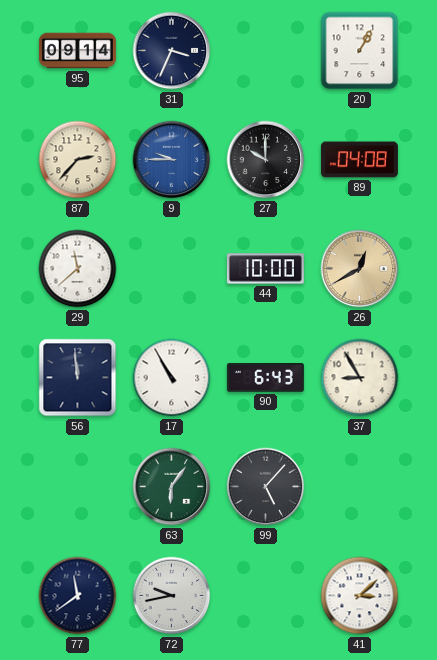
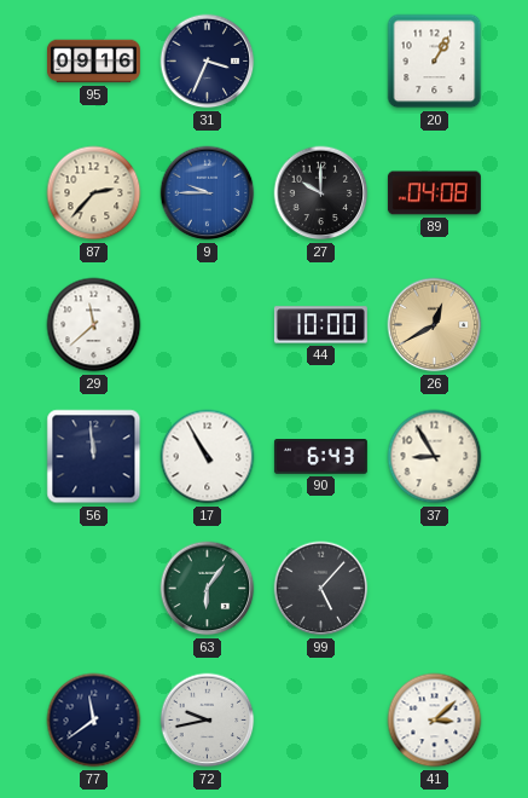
95: 09:14 -> 09:16
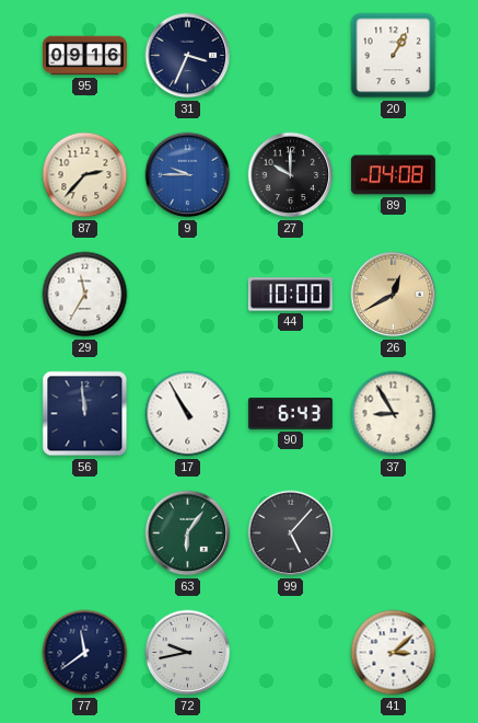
29: 11:38 -> 11:35
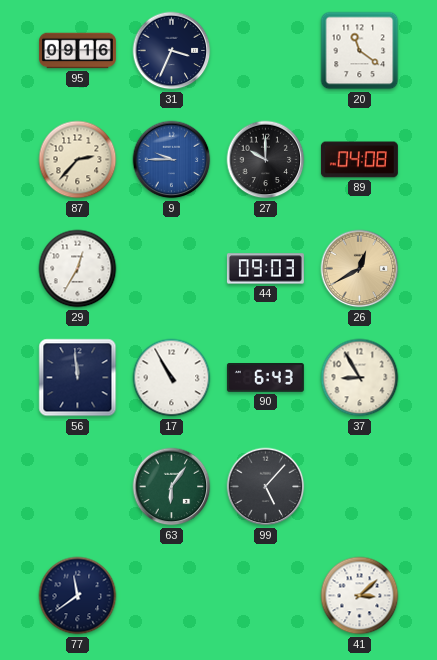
20: 1:05 -> 11:21
29: 11:35 -> 12:35
44: 10:00 -> 09:03
72: 9:43 -> none
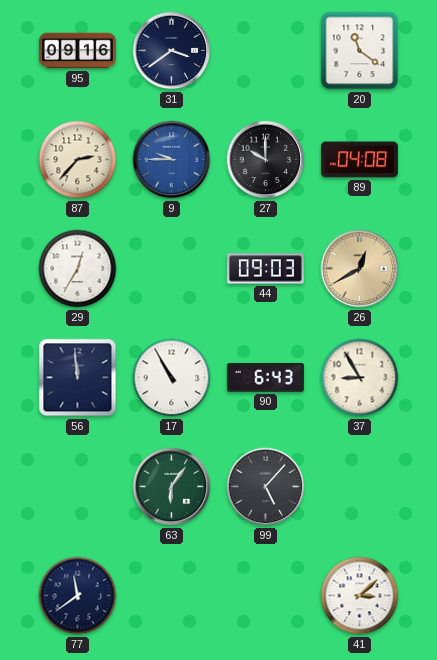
31: 3:34 -> 3:39
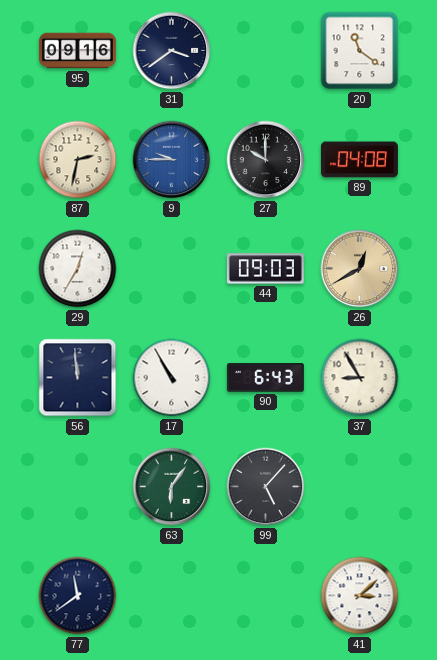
87: 2:37 -> 2:32
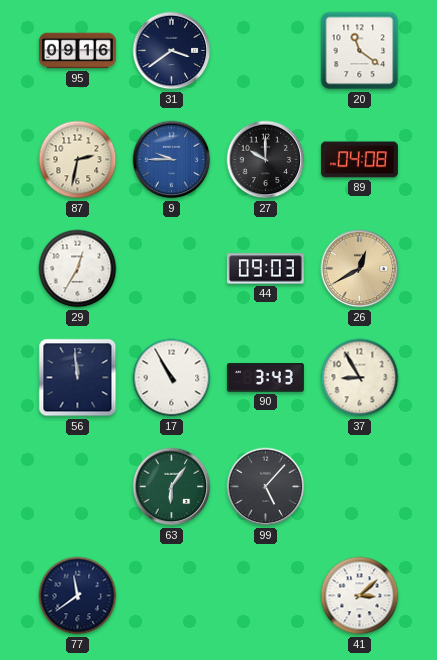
90: 6:43 -> 3:43
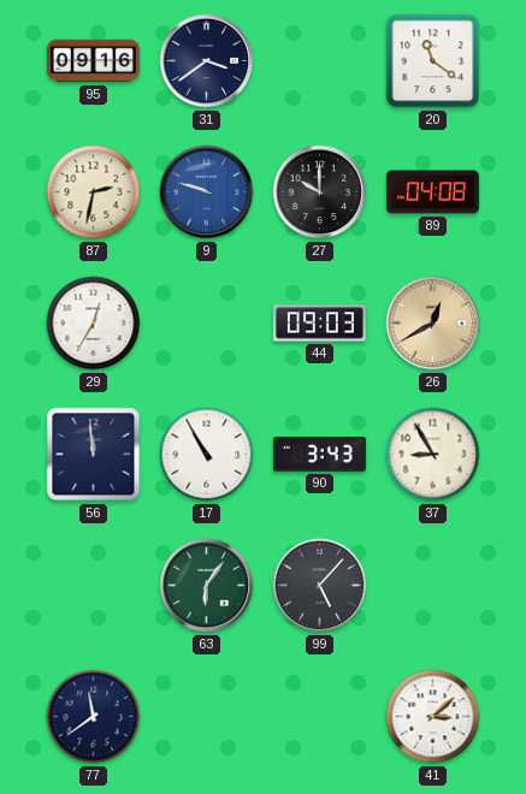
9: 9:45 -> 9:48
